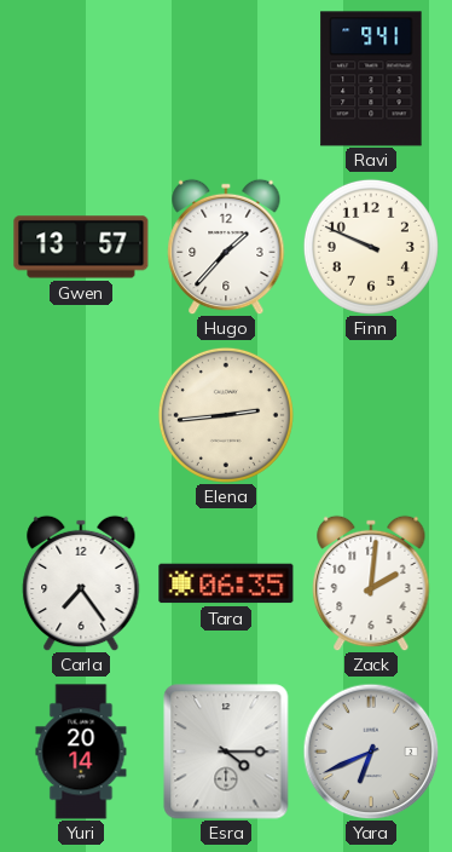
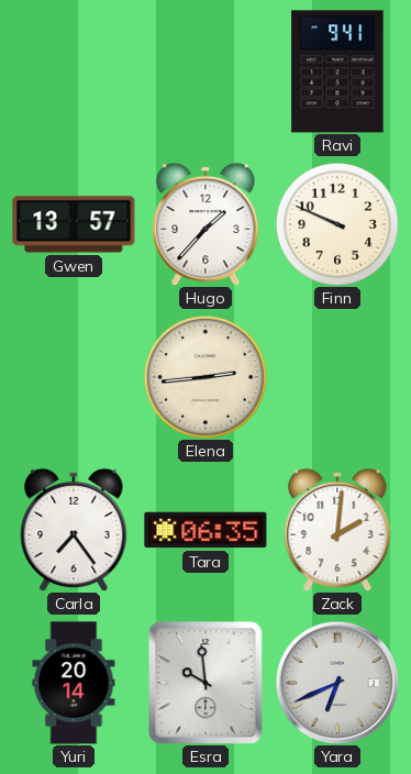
Esra: 4:15 -> 9:59
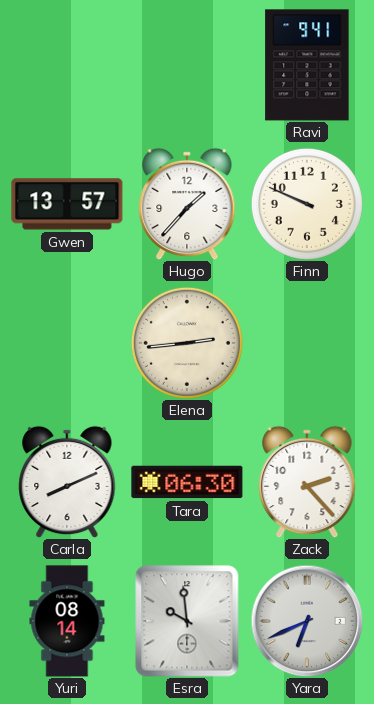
Carla: 7:24 -> 8:11
Tara: 06:35 -> 06:30
Zack: 2:01 -> 2:23
Yuri: 20:14 -> 08:14
